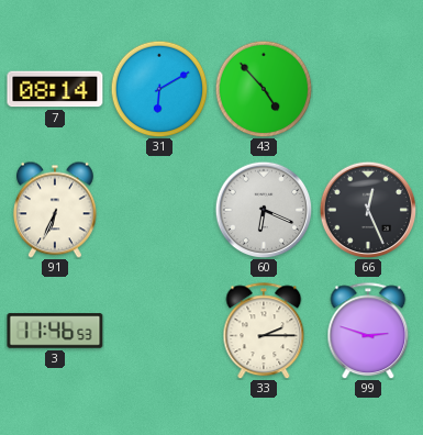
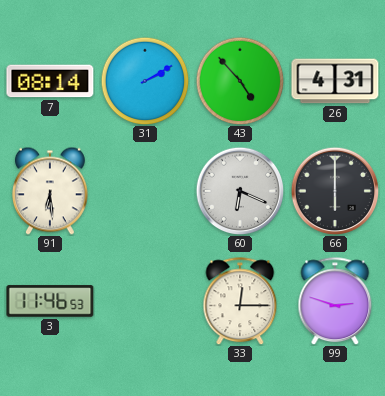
31: 6:10 -> 2:10
26: none -> 4:31
91: 6:34 -> 6:29
66: 12:26 -> 6:00
33: 2:15 -> 12:15
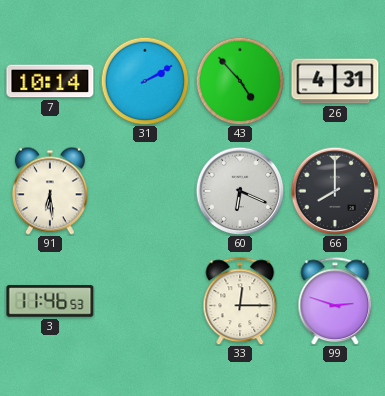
7: 08:14 -> 10:14
66: 6:00 -> 8:00
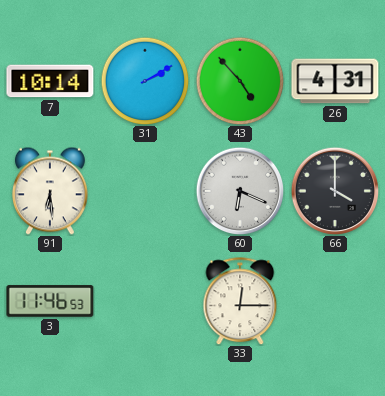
66: 8:00 -> 4:00
99: 2:48 -> none
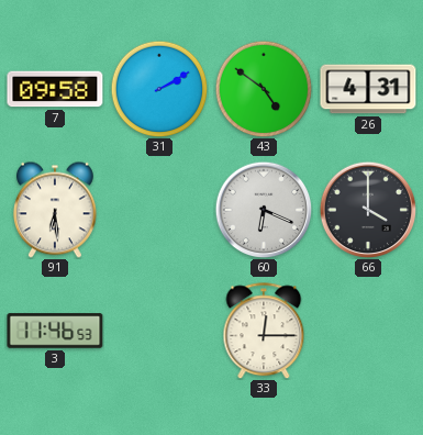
7: 10:14 -> 09:58
43: 4:53 -> 4:51
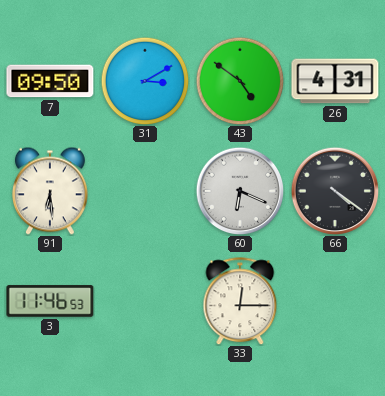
7: 09:58 -> 09:50
31: 2:10 -> 3:10
66: 4:00 -> 4:21
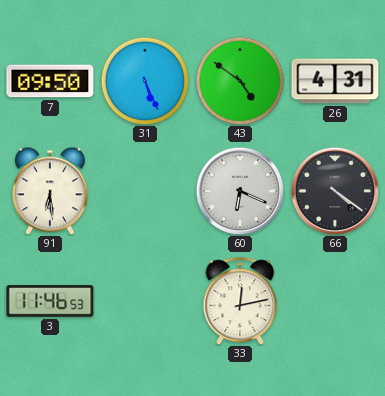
31: 3:10 -> 5:26
33: 12:15 -> 12:13
